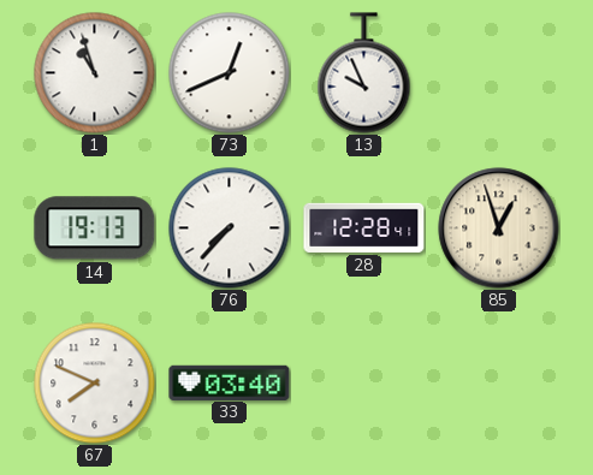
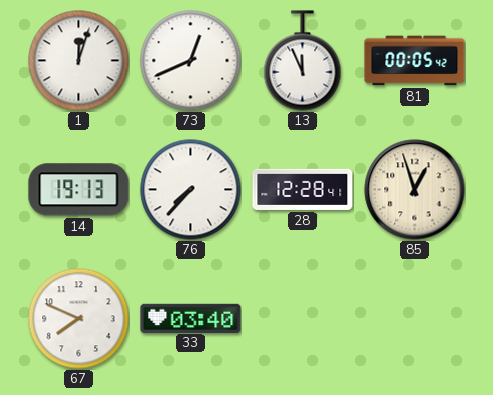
1: 10:57 -> 12:03
13: 9:56 -> 11:56
81: none -> 00:05
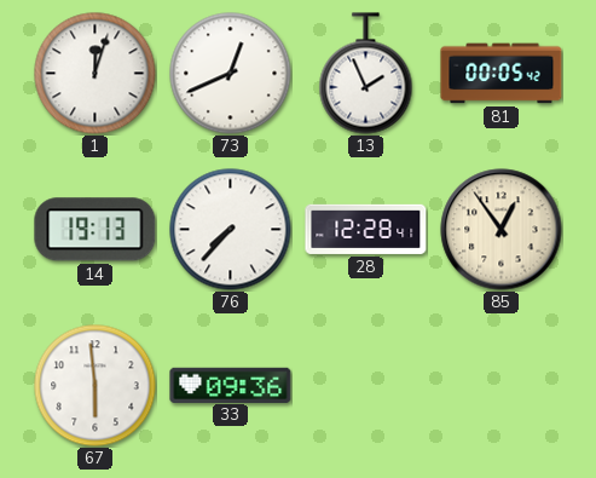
13: 11:56 -> 1:56
85: 12:57 -> 12:54
67: 7:49 -> 5:59
33: 03:40 -> 09:36
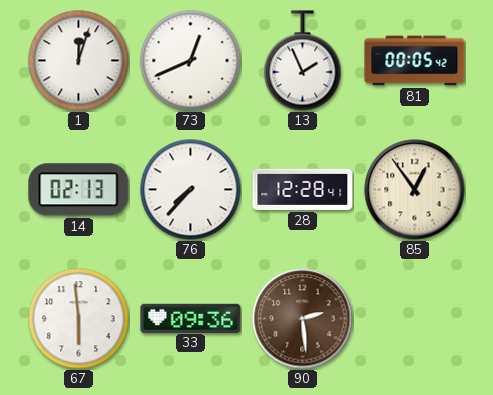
14: 19:13 -> 02:13
90: none -> 2:29
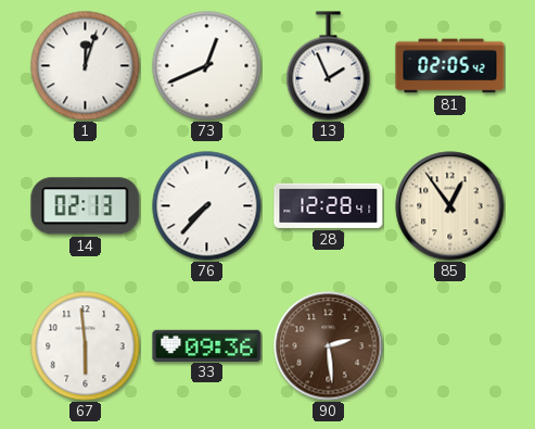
81: 00:05 -> 02:05
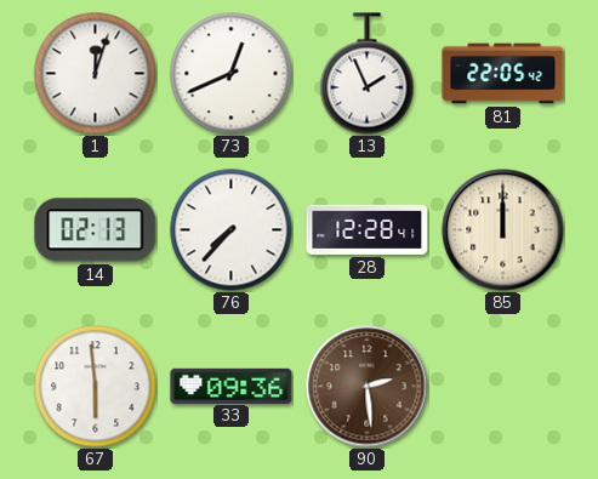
81: 02:05 -> 22:05
85: 12:54 -> 12:00
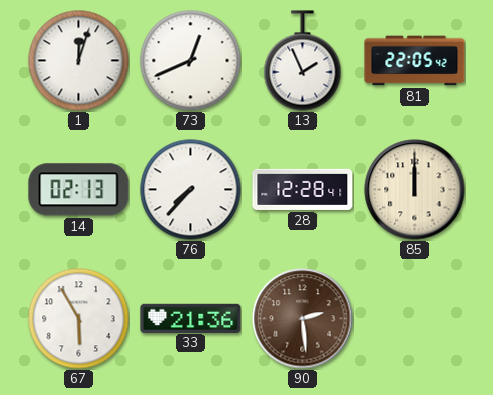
67: 5:59 -> 5:55
33: 09:36 -> 21:36
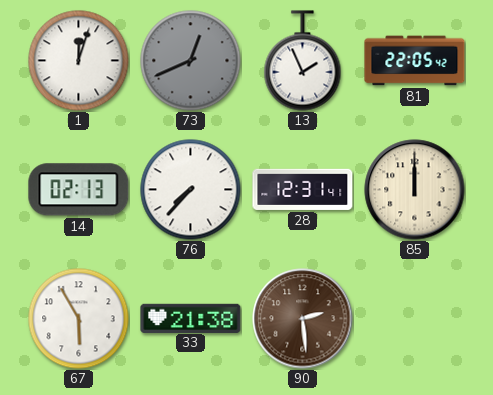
73 dial: white -> grey
28: 12:28 -> 12:31
33: 21:36 -> 21:38
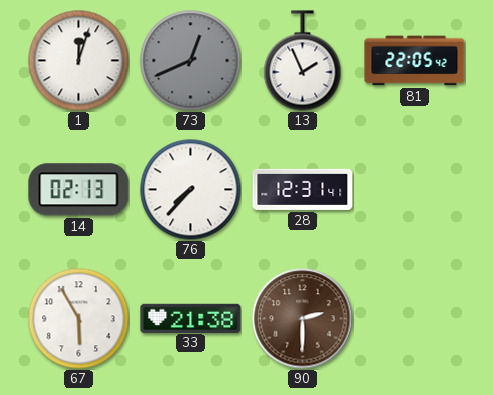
85: 12:00 -> none
90: 2:29 -> 2:30
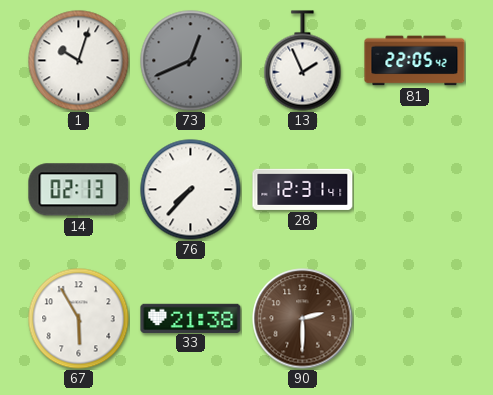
1: 12:03 -> 10:03
